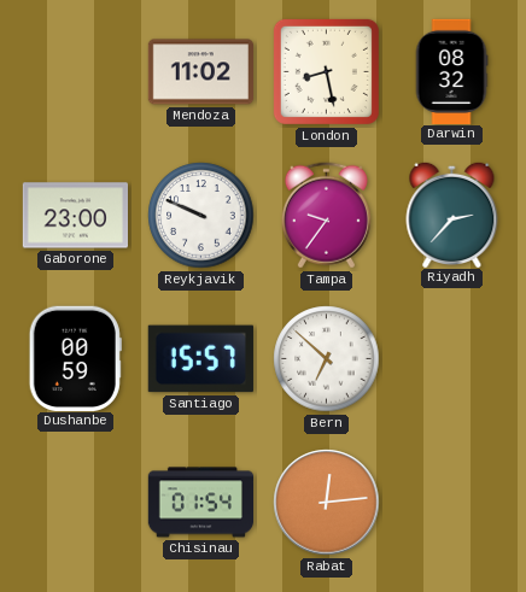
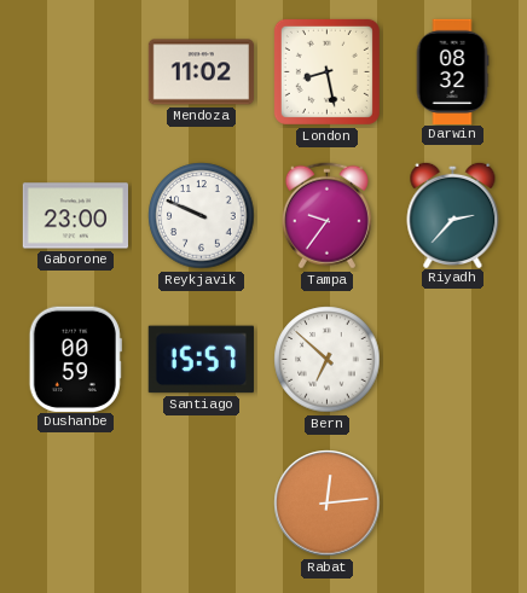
Chisinau: 01:54 -> none
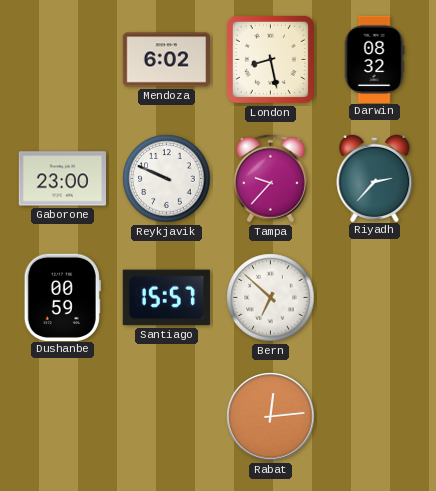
Mendoza: 11:02 -> 6:02
Tampa: 9:36 -> 9:37
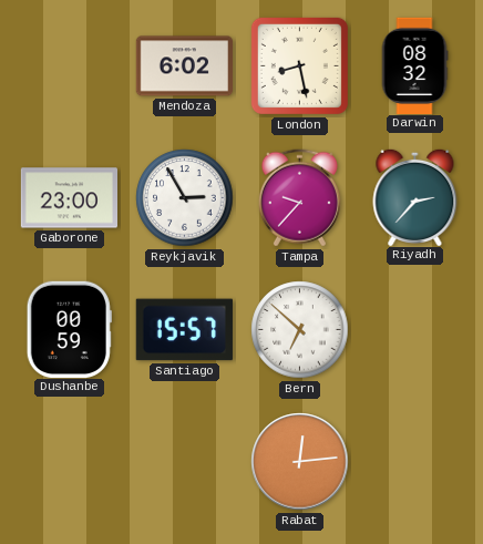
Reykjavik: 9:49 -> 2:55
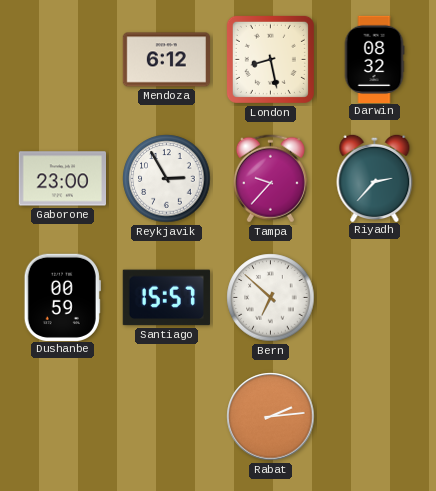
Mendoza: 6:02 -> 6:12
Rabat: 12:14 -> 2:14
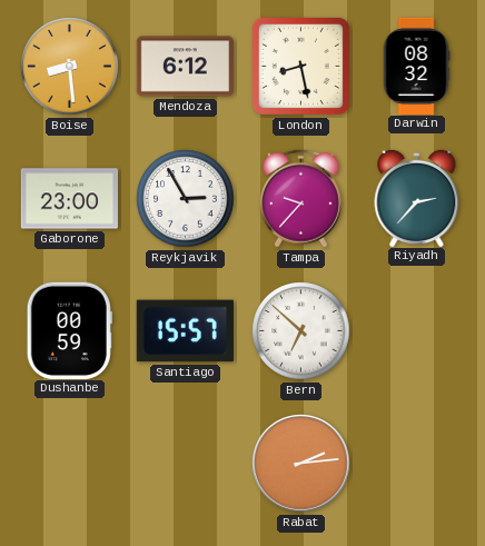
Boise: none -> 8:29
